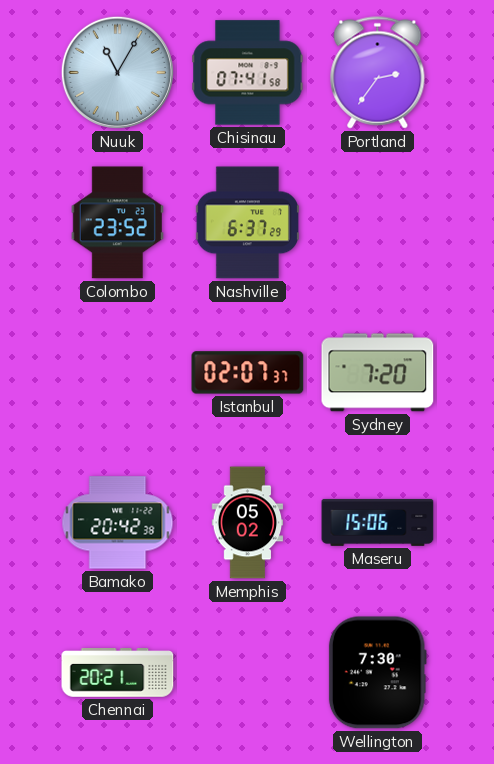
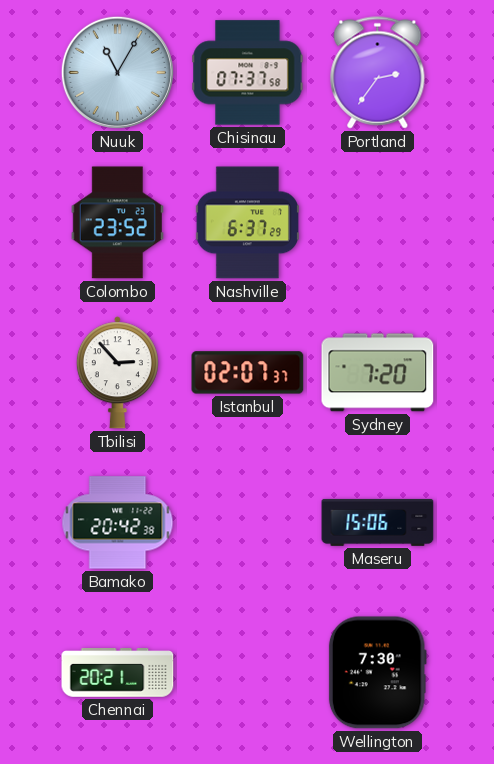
Chisinau: 07:41 -> 07:37
Tbilisi: none -> 2:53
Memphis: 05:02 -> none
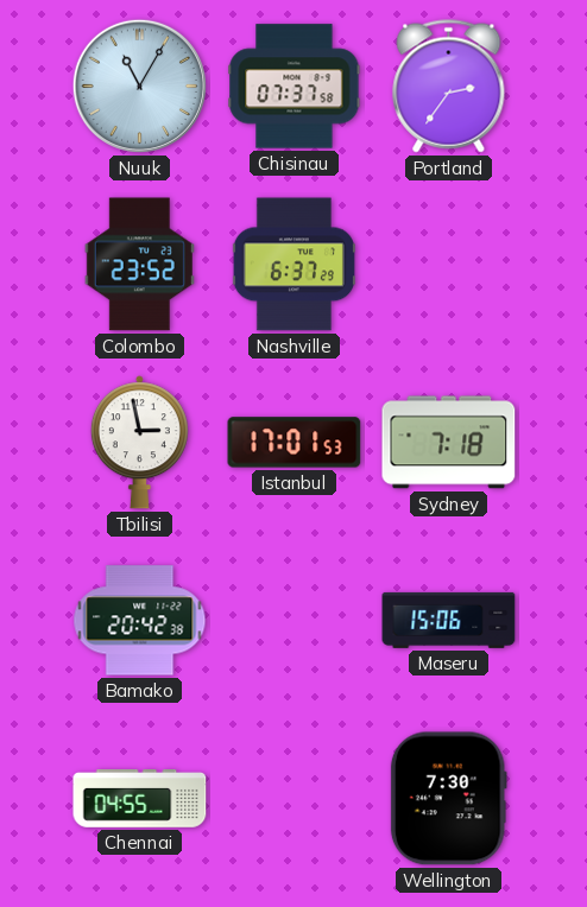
Tbilisi: 2:53 -> 2:58
Istanbul: 02:07 -> 17:01
Sydney: 7:20 -> 7:18
Chennai: 20:21 -> 04:55
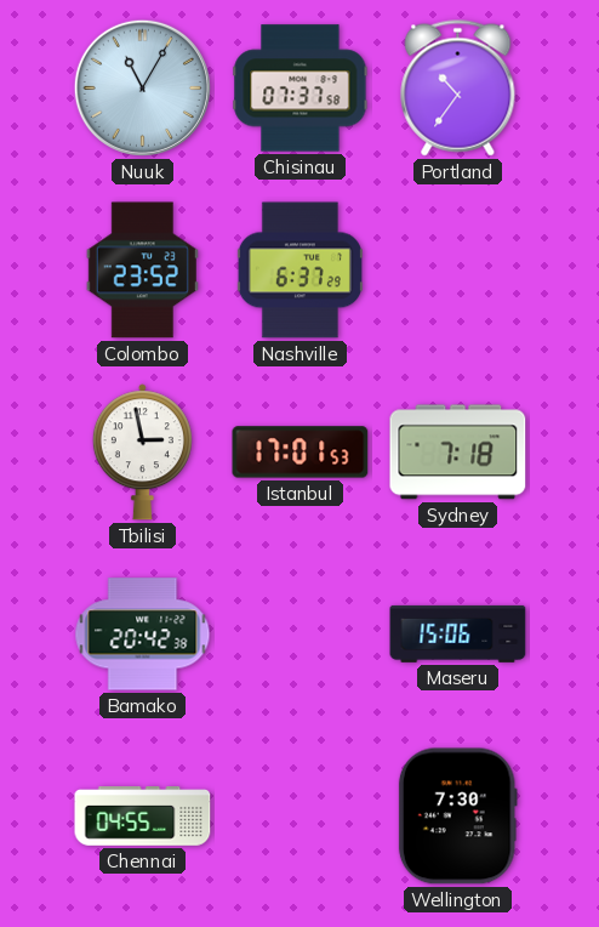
Portland: 2:36 -> 10:36
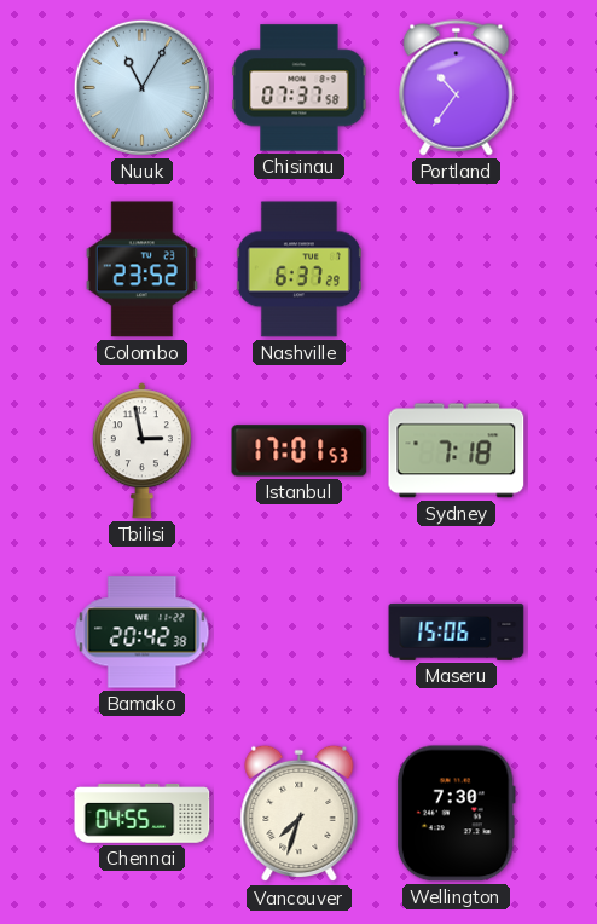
Vancouver: none -> 7:33
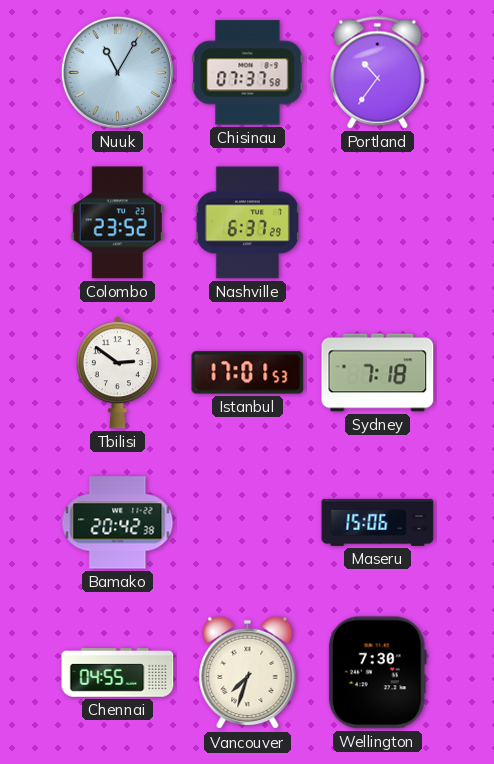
Tbilisi: 2:58 -> 2:51
